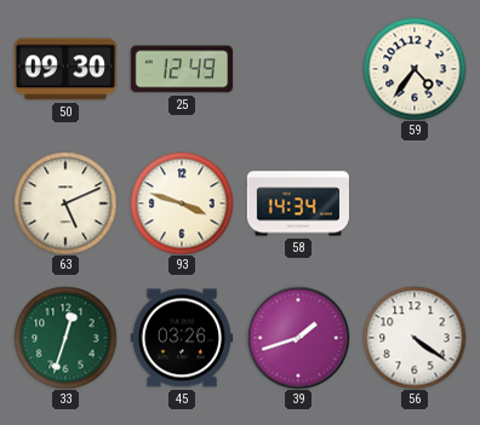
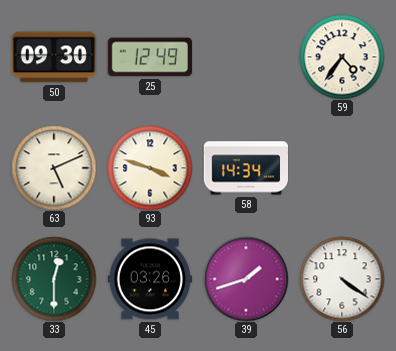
33: 12:33 -> 12:30
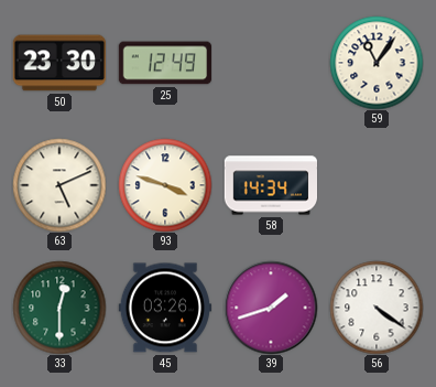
50: 09:30 -> 23:30
59: 4:36 -> 11:06
